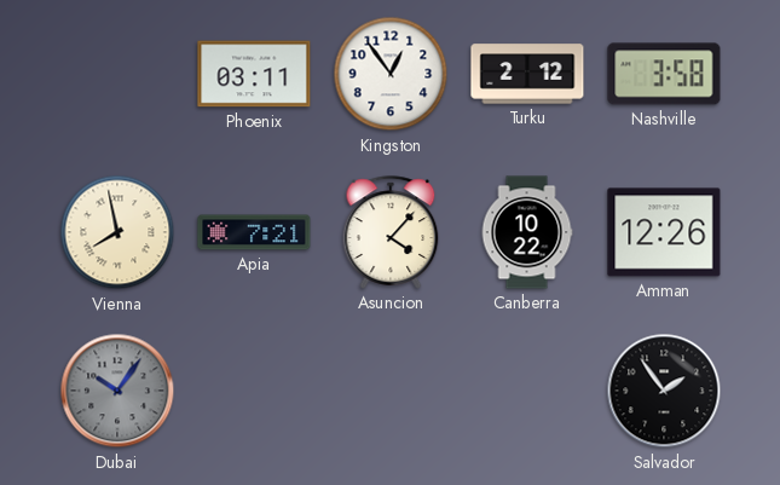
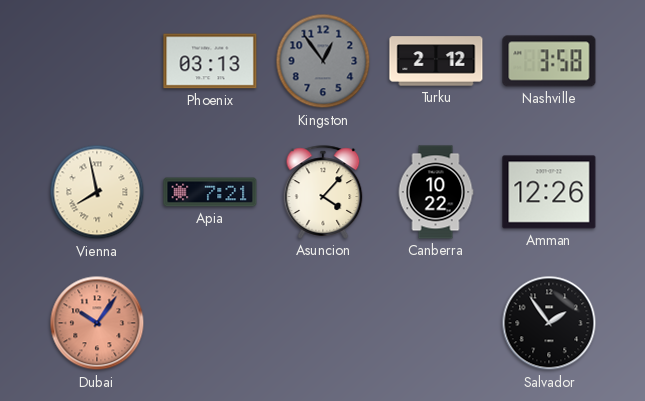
Phoenix: 03:11 -> 03:13
Kingston dial: white -> grey
Dubai dial: grey -> salmon
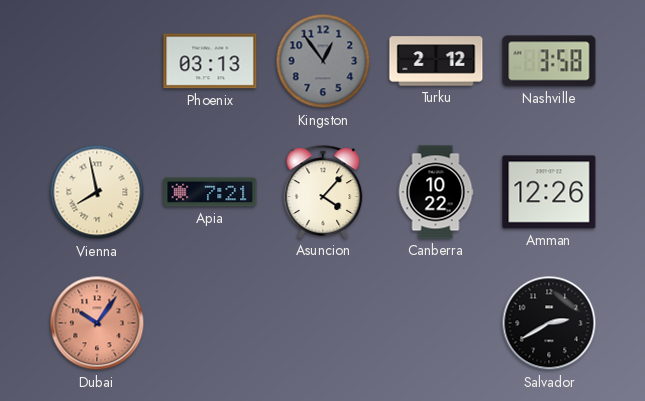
Salvador: 1:54 -> 2:40
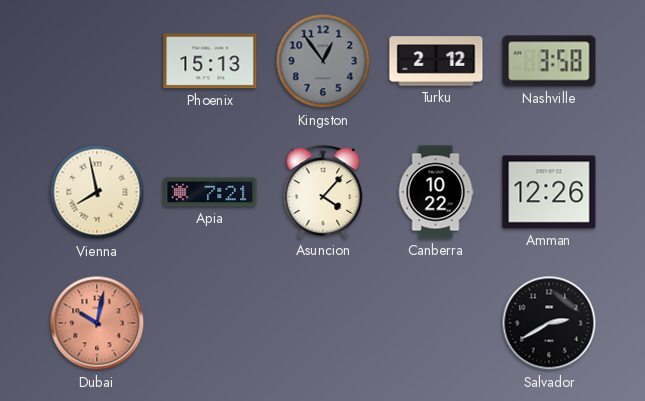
Phoenix: 03:13 -> 15:13
Dubai: 10:06 -> 10:02
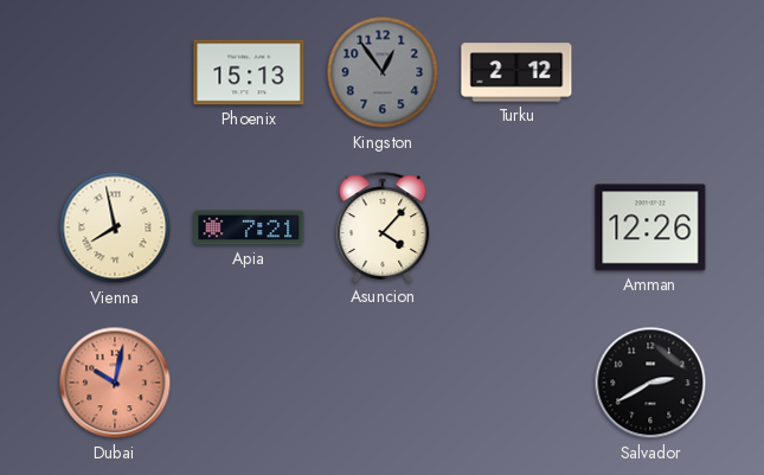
Nashville: 3:58 -> none
Canberra: 10:22 -> none
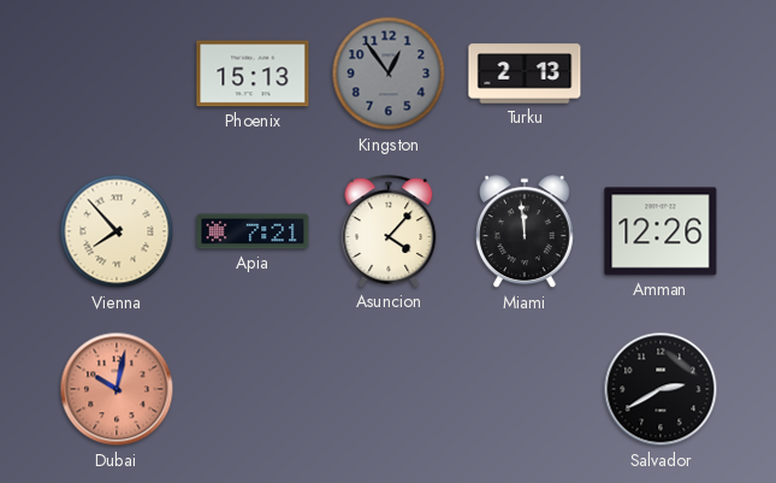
Turku: 2:12 -> 2:13
Vienna: 7:58 -> 7:53
Miami: none -> 11:59
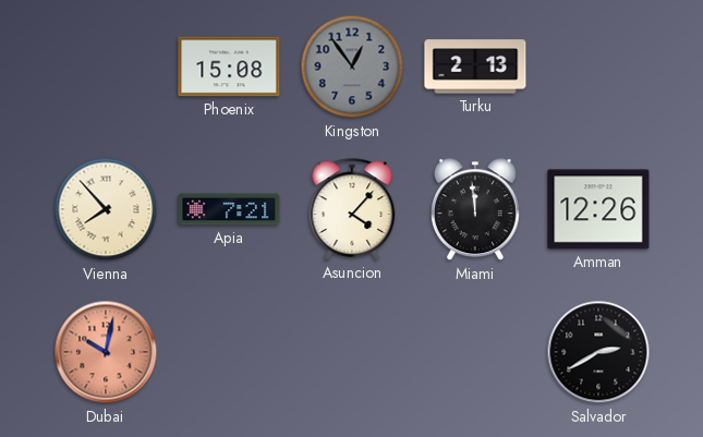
Phoenix: 15:13 -> 15:08
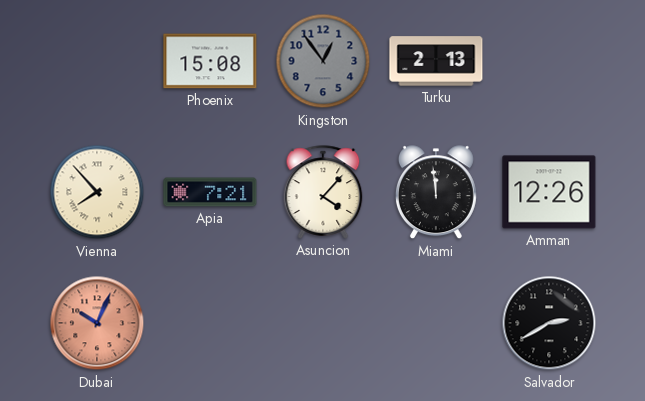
Dubai: 10:02 -> 10:04
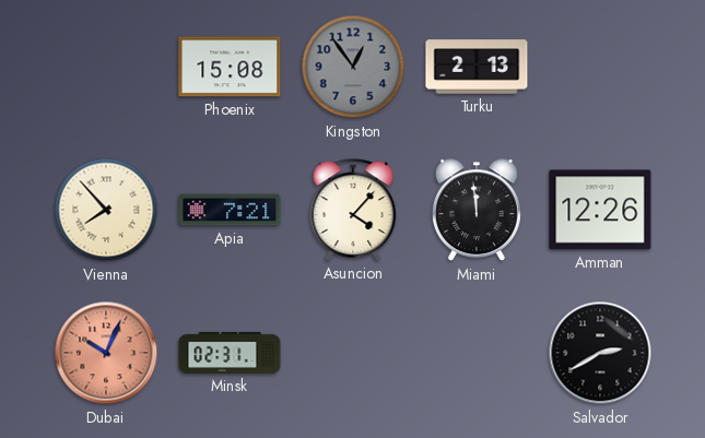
Minsk: none -> 02:31
